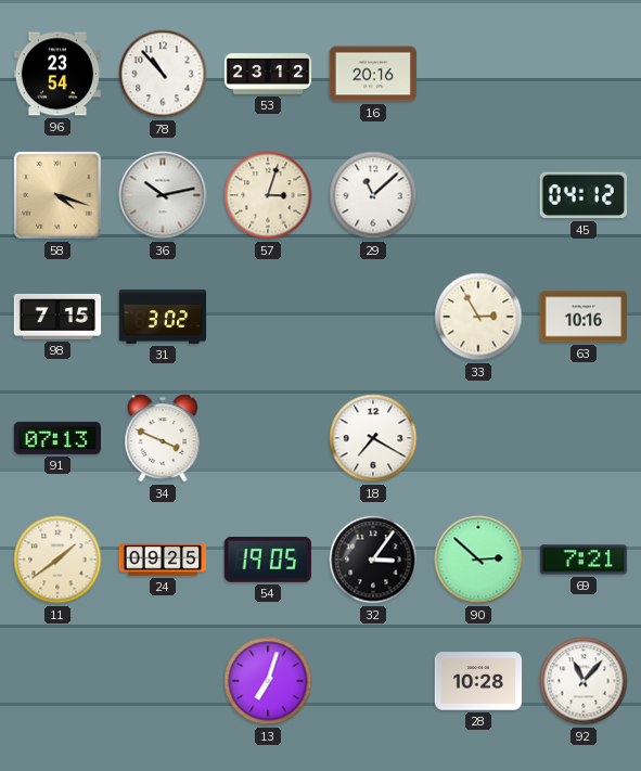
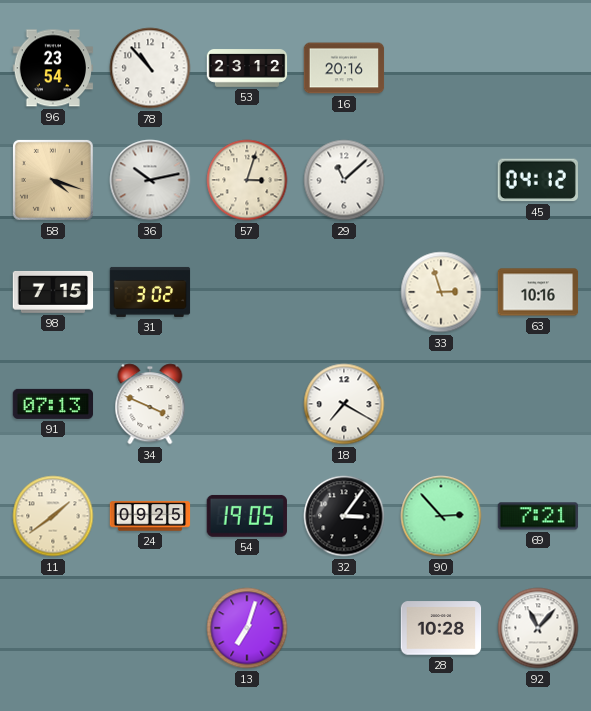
33: 2:55 -> 2:57
90: 2:52 -> 2:53
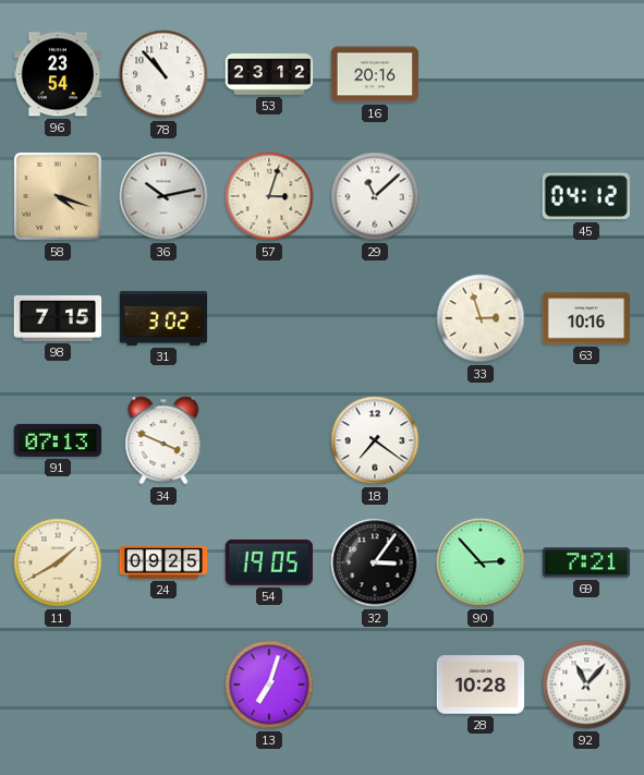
18: 7:20 -> 7:21
11: 1:39 -> 1:40
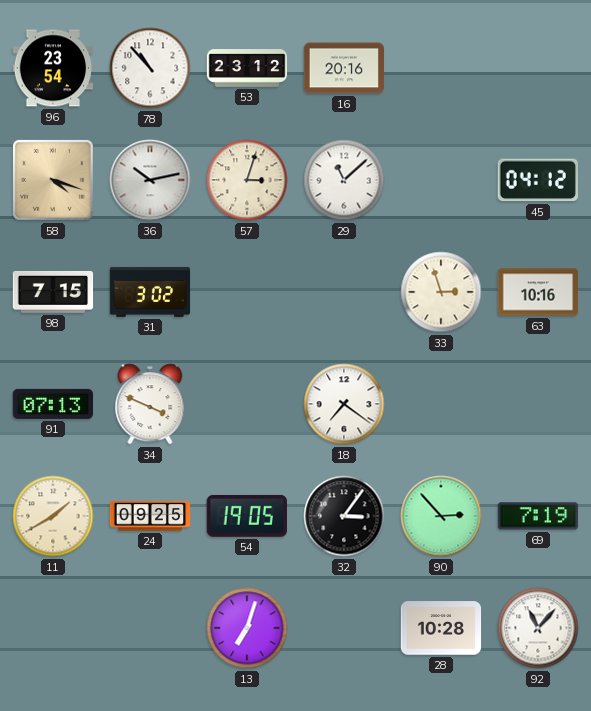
69: 7:21 -> 7:19
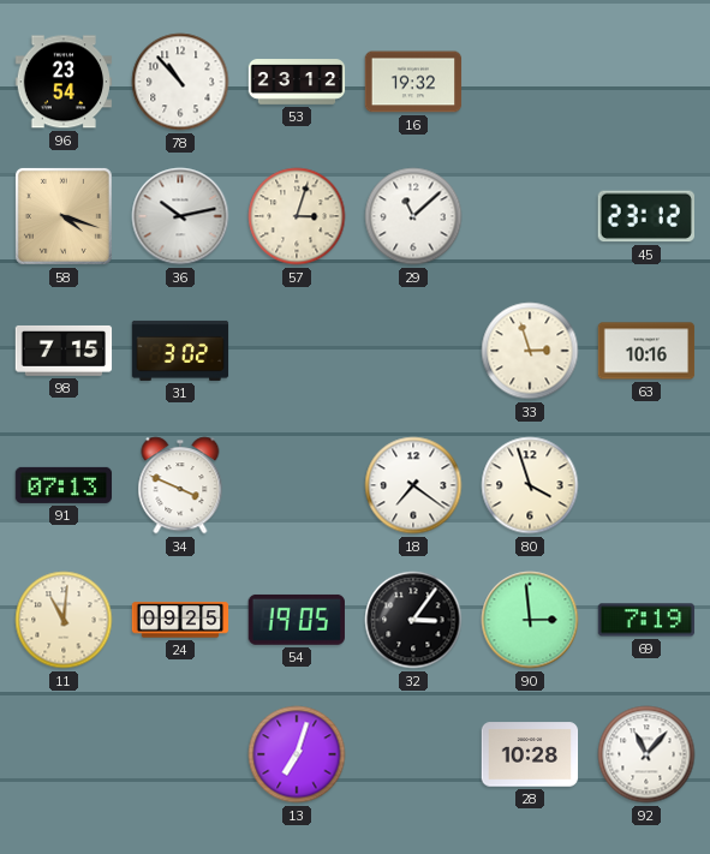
16: 20:16 -> 19:32
45: 04:12 -> 23:12
80: none -> 3:57
11: 1:40 -> 11:01
90: 2:53 -> 2:59
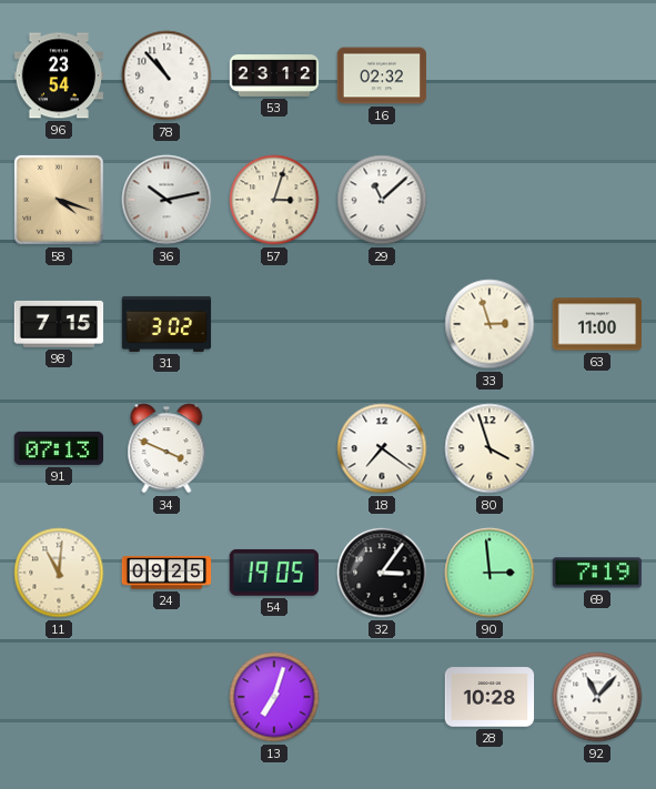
16: 19:32 -> 02:32
45: 23:12 -> none
63: 10:16 -> 11:00
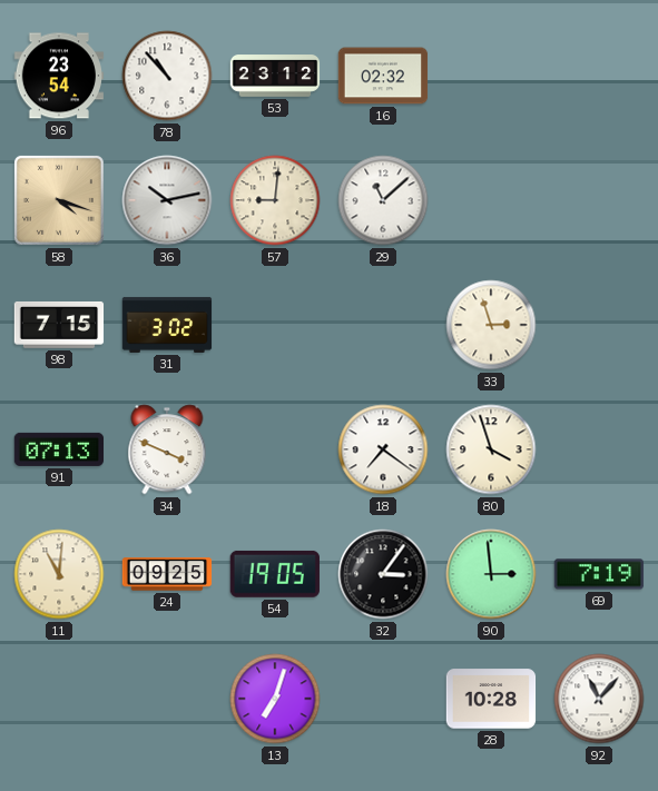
57: 3:03 -> 9:01
63: 11:00 -> none
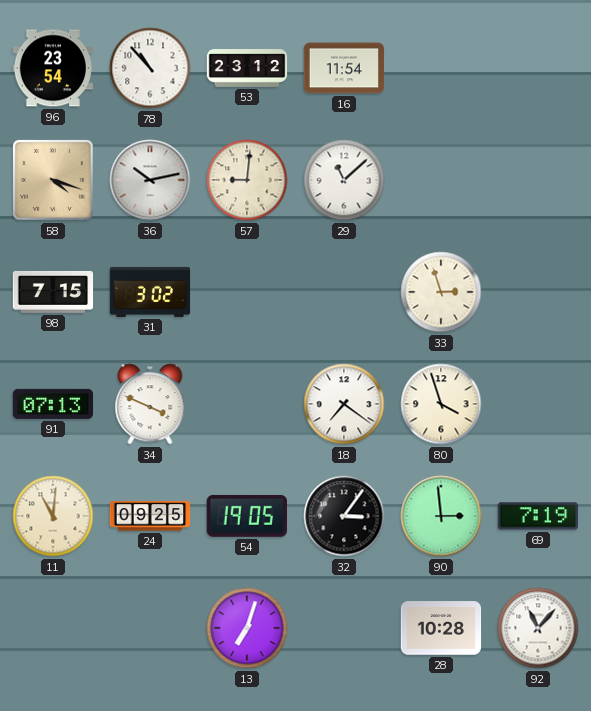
16: 02:32 -> 11:54
